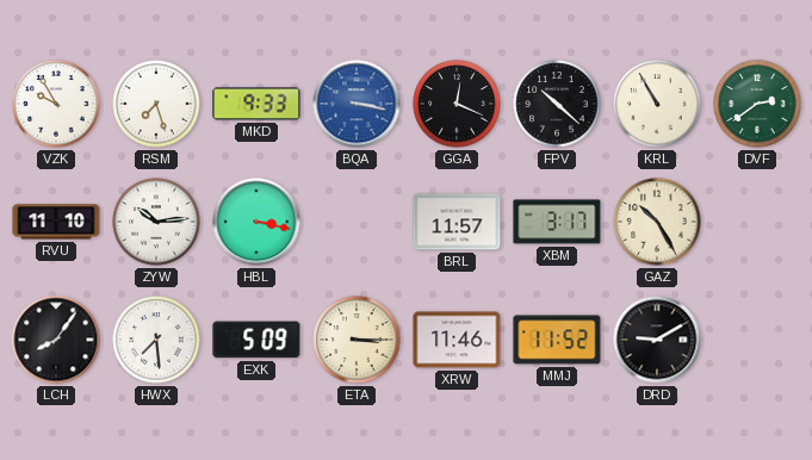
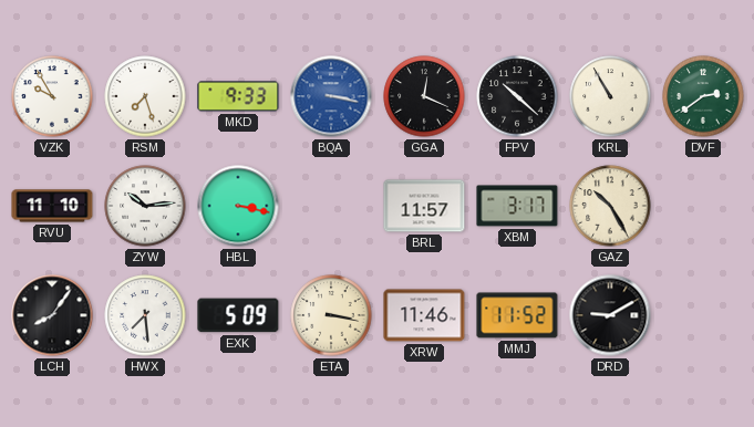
ETA: 3:15 -> 3:17
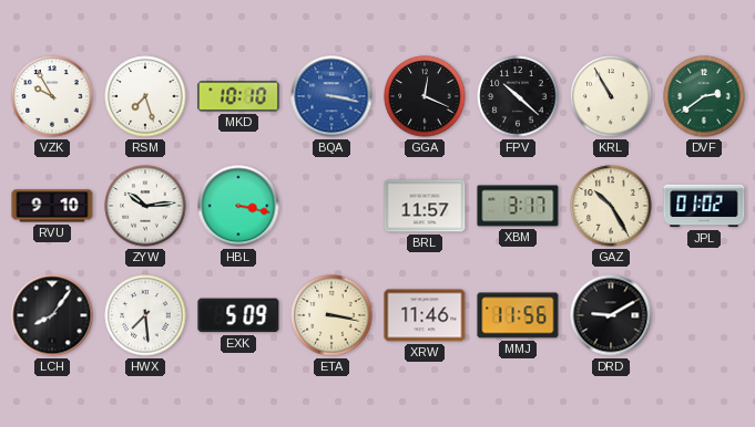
MKD: 9:33 -> 10:10
RVU: 11:10 -> 9:10
JPL: none -> 01:02
MMJ: 11:52 -> 11:56
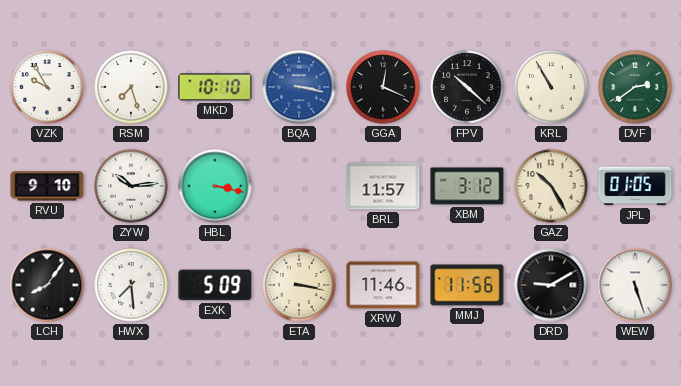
XBM: 3:17 -> 3:12
JPL: 01:02 -> 01:05
WEW: none -> 5:27
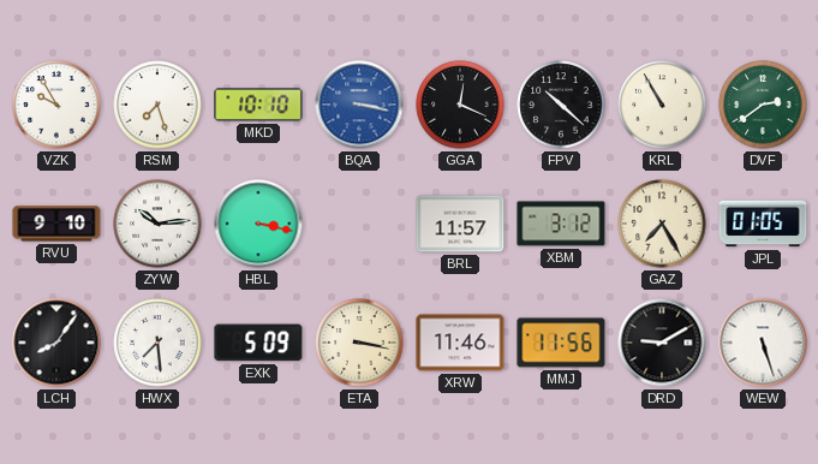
GAZ: 10:25 -> 7:25
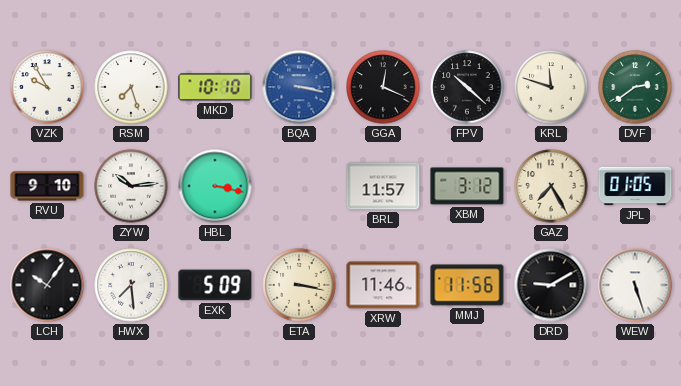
KRL: 10:55 -> 11:48
LCH: 8:06 -> 10:06
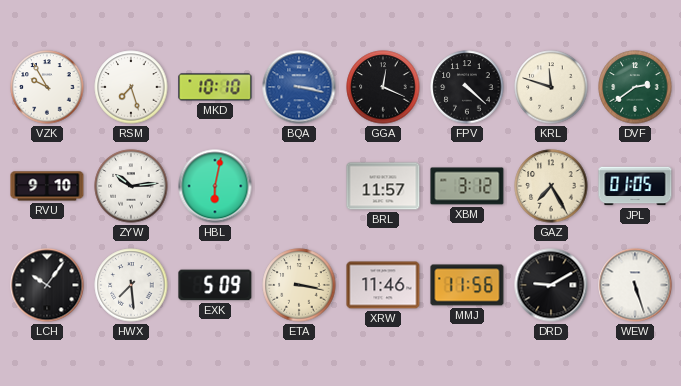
FPV: 10:22 -> 4:22
HBL: 3:17 -> 6:02
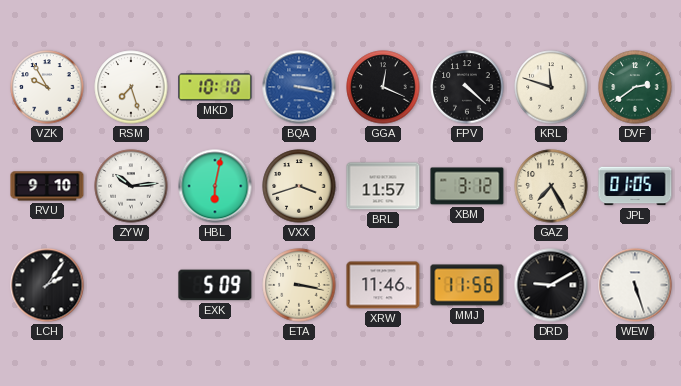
VXX: none -> 3:42
LCH: 10:06 -> 2:06
HWX: 7:29 -> none
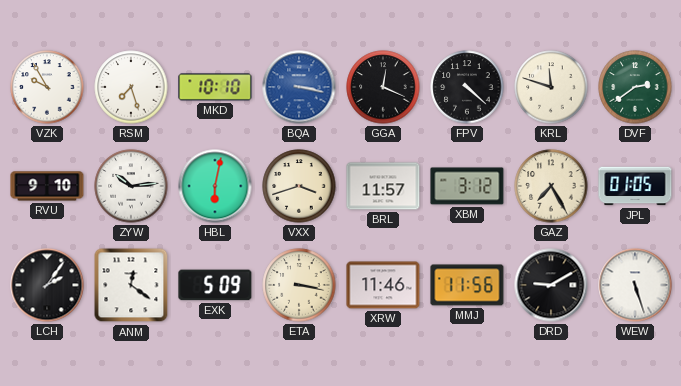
ANM: none -> 12:21
